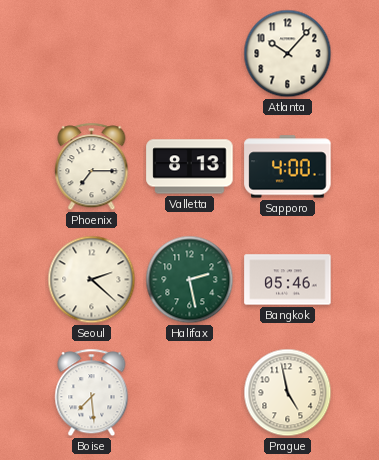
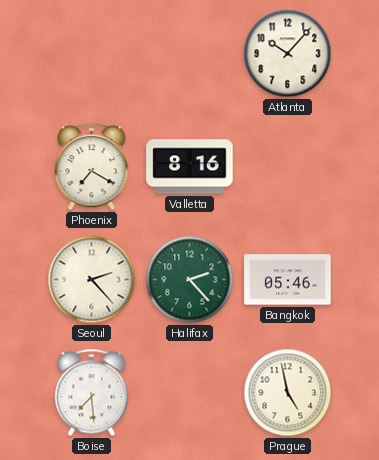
Phoenix: 7:15 -> 7:20
Valletta: 8:13 -> 8:16
Sapporo: 4:00 -> none
Seoul: 2:22 -> 2:23
Halifax: 2:28 -> 2:23
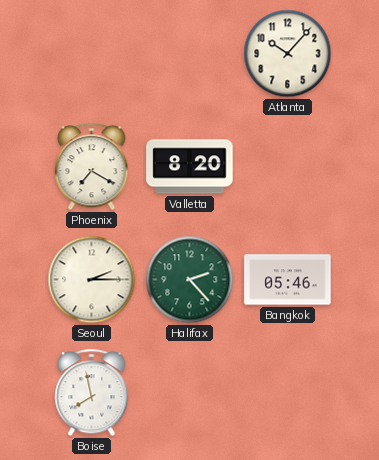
Valletta: 8:16 -> 8:20
Seoul: 2:23 -> 2:15
Boise: 7:29 -> 7:58
Prague: 4:58 -> none
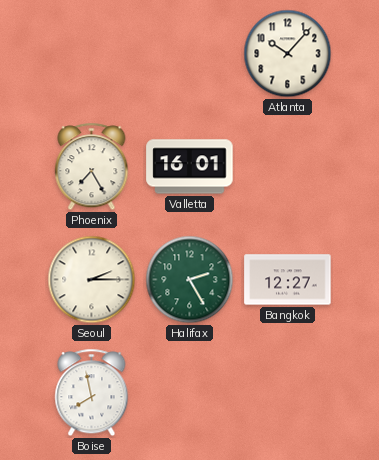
Phoenix: 7:20 -> 7:25
Valletta: 8:20 -> 16:01
Halifax: 2:23 -> 2:25
Bangkok: 05:46 -> 12:27
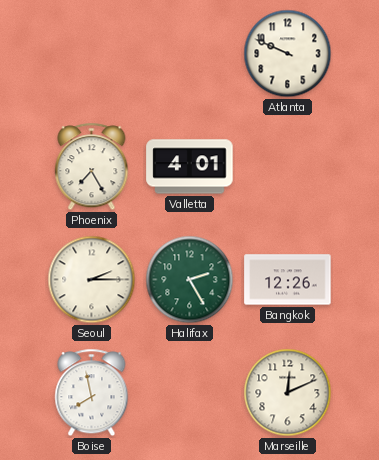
Atlanta: 10:07 -> 9:49
Valletta: 16:01 -> 4:01
Bangkok: 12:27 -> 12:26
Marseille: none -> 12:11
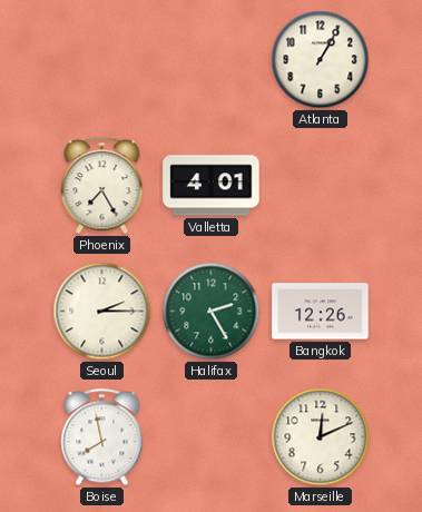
Atlanta: 9:49 -> 1:05
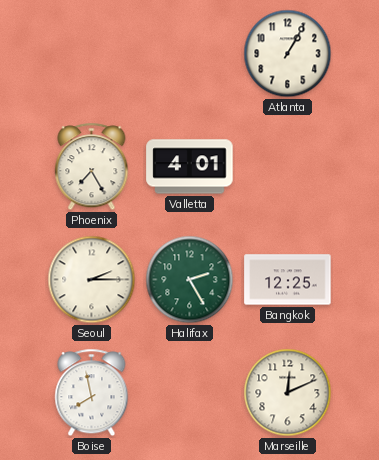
Bangkok: 12:26 -> 12:25
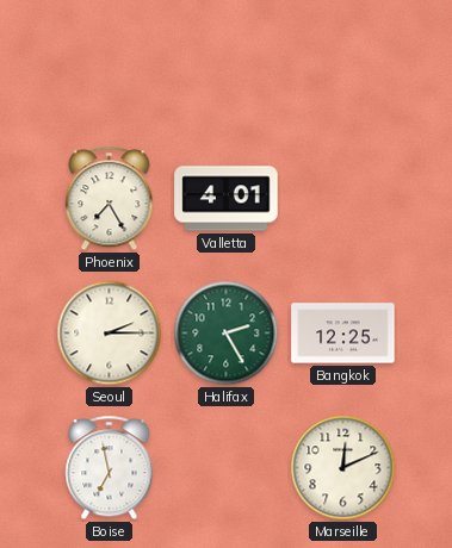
Atlanta: 1:05 -> none
Boise: 7:58 -> 6:58
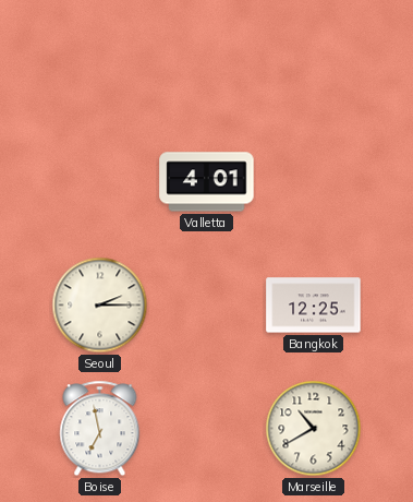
Phoenix: 7:25 -> none
Halifax: 2:25 -> none
Marseille: 12:11 -> 10:40
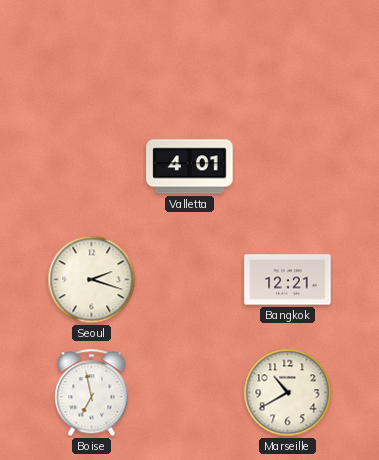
Seoul: 2:15 -> 2:18
Bangkok: 12:25 -> 12:21
